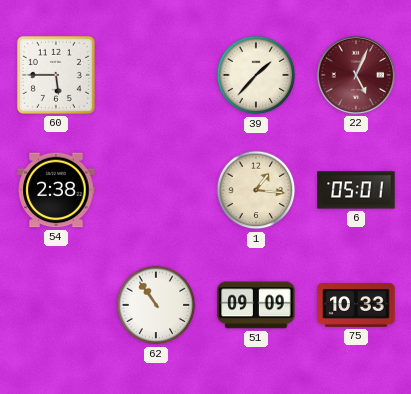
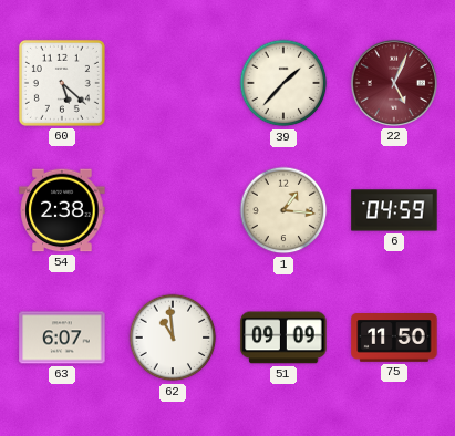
60: 5:45 -> 5:22
6: 05:01 -> 04:59
63: none -> 6:07
62: 10:54 -> 10:59
75: 10:33 -> 11:50
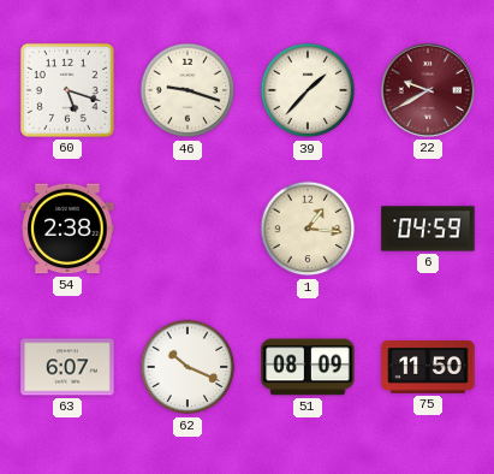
60: 5:22 -> 5:18
46: none -> 9:18
22: 5:04 -> 9:40
62: 10:59 -> 10:19
51: 09:09 -> 08:09
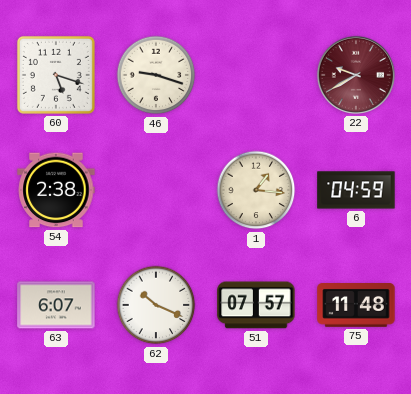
39: 1:37 -> none
51: 08:09 -> 07:57
75: 11:50 -> 11:48
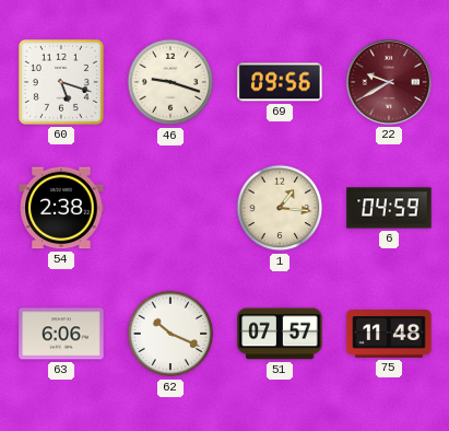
69: none -> 09:56
63: 6:07 -> 6:06
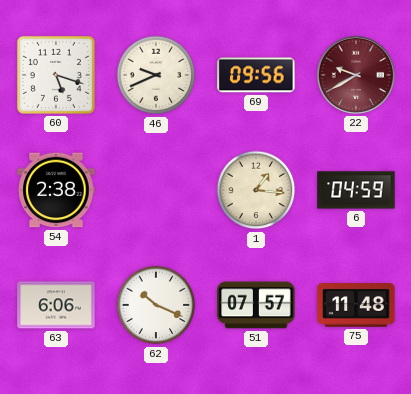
46: 9:18 -> 9:41
